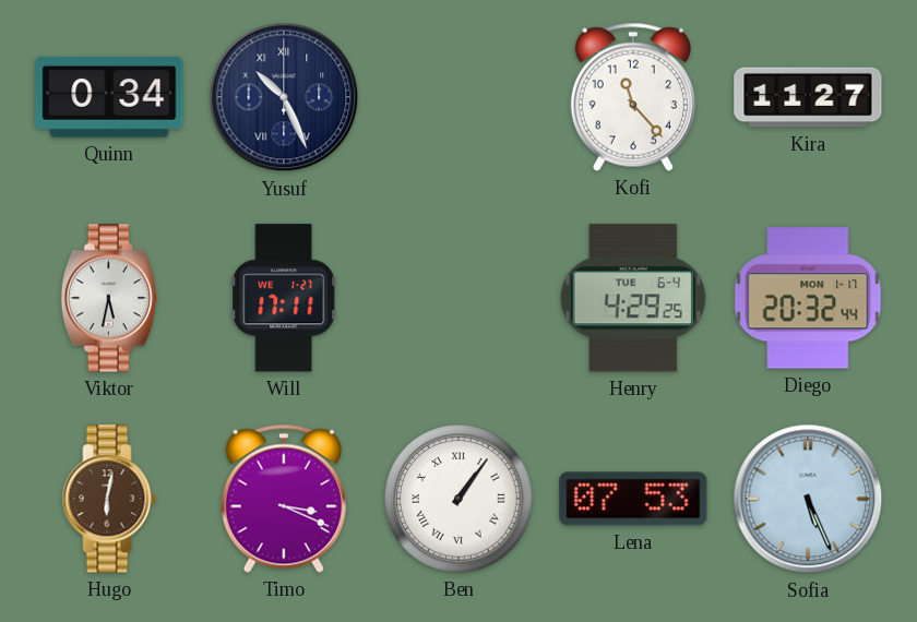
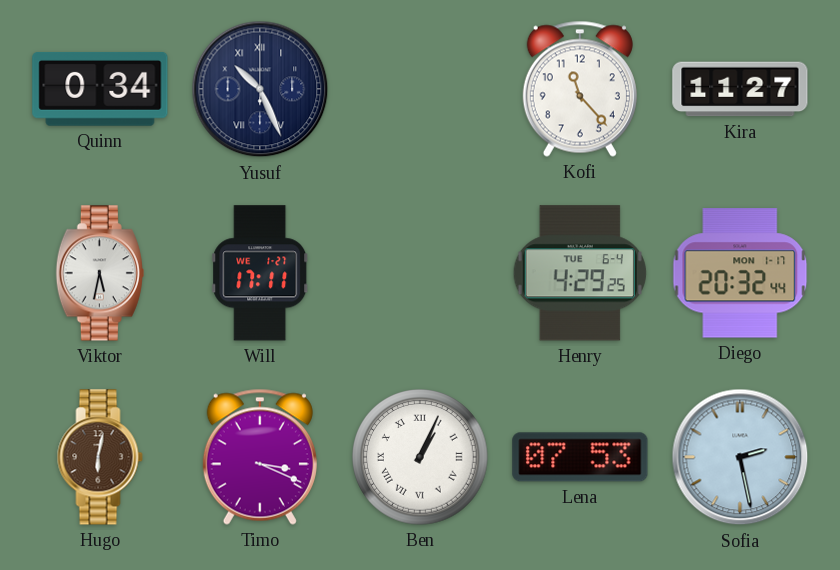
Ben: 1:06 -> 1:04
Sofia: 5:26 -> 2:28
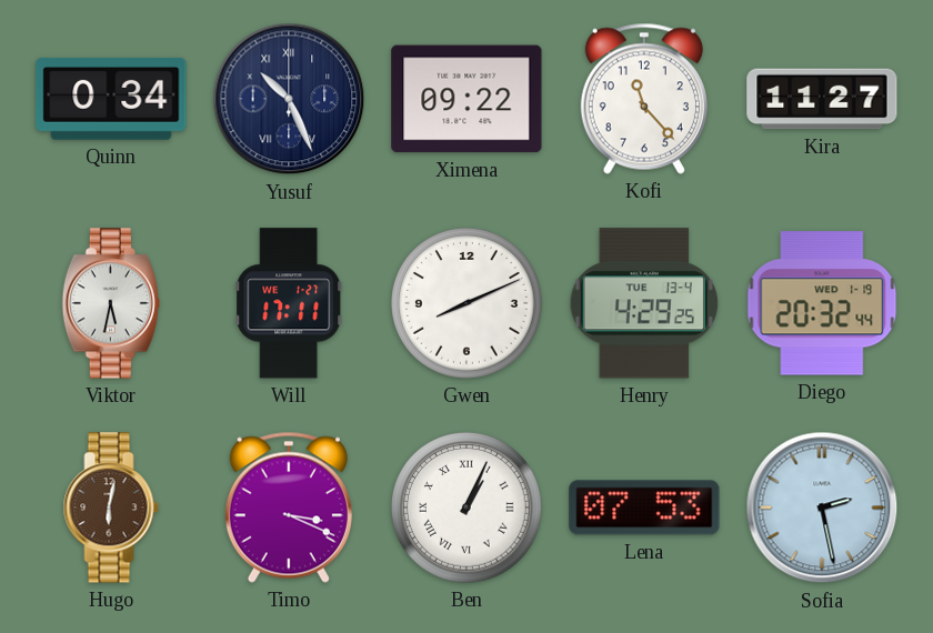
Ximena: none -> 09:22
Gwen: none -> 8:11
Henry date: TUE 6-4 -> TUE 13-4
Diego date: MON 1-17 -> WED 1-19
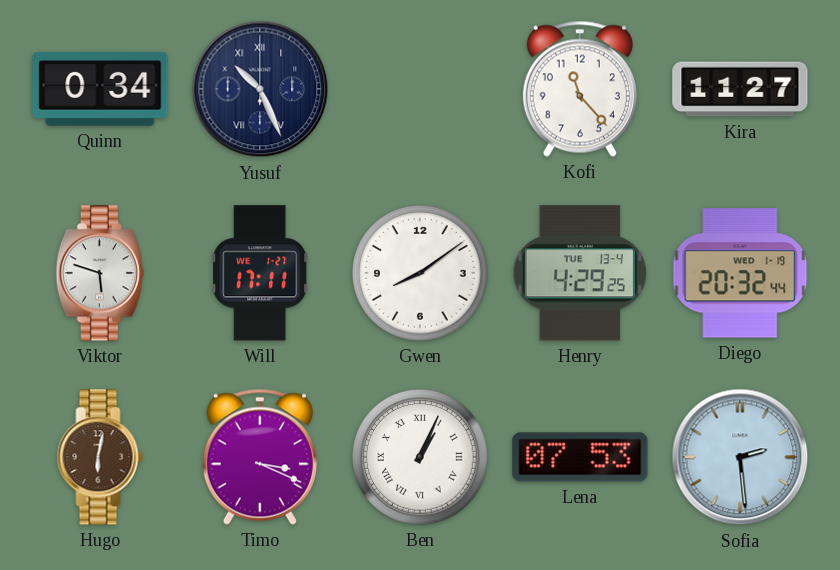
Ximena: 09:22 -> none
Viktor: 5:32 -> 5:48
Gwen: 8:11 -> 8:09
Sofia: 2:28 -> 2:29
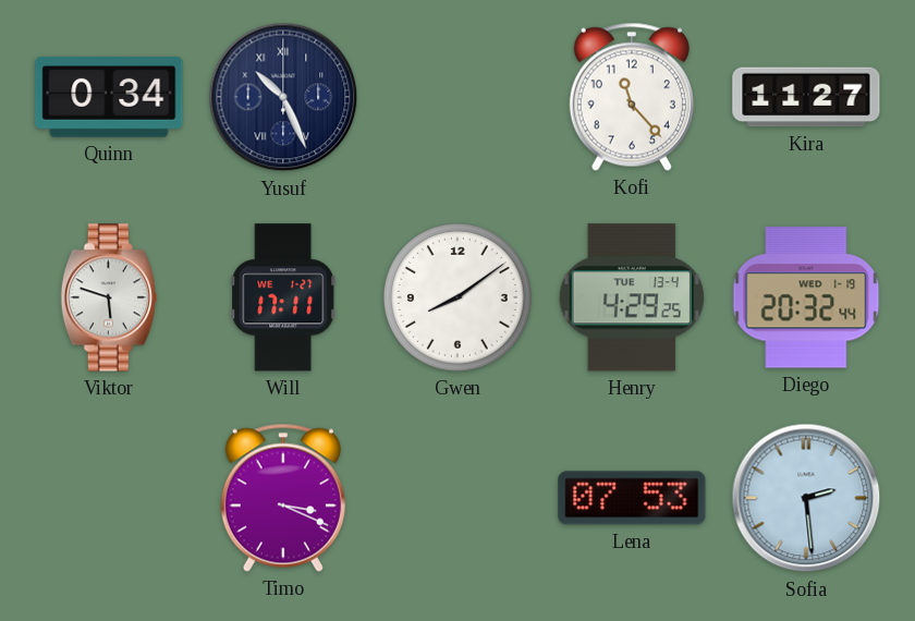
Hugo: 6:02 -> none
Ben: 1:04 -> none
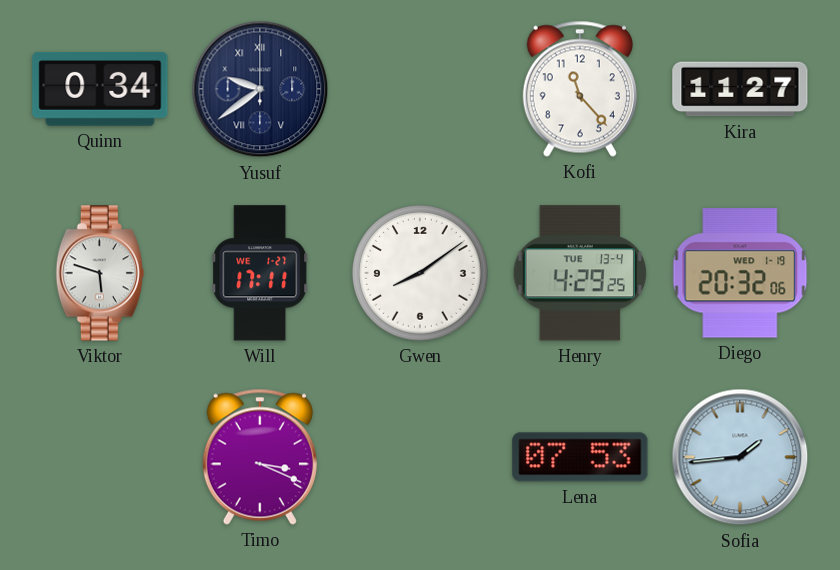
Yusuf: 10:26 -> 9:39
Diego: 20:32:44 -> 20:32:06
Sofia: 2:29 -> 1:44
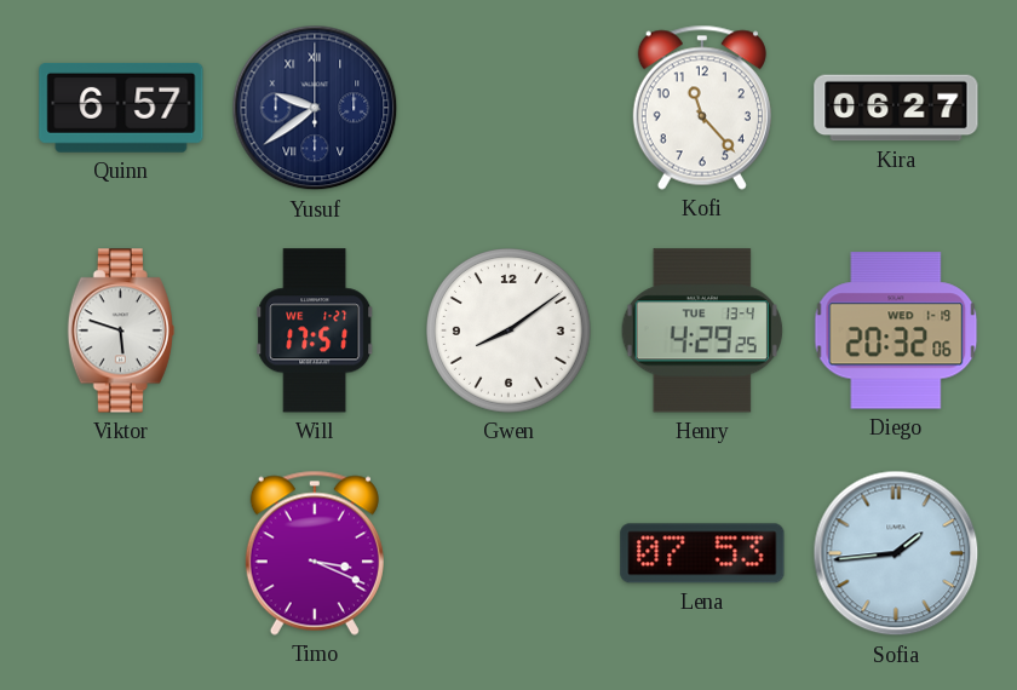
Quinn: 0:34 -> 6:57
Kira: 11:27 -> 06:27
Will: 17:11 -> 17:51
